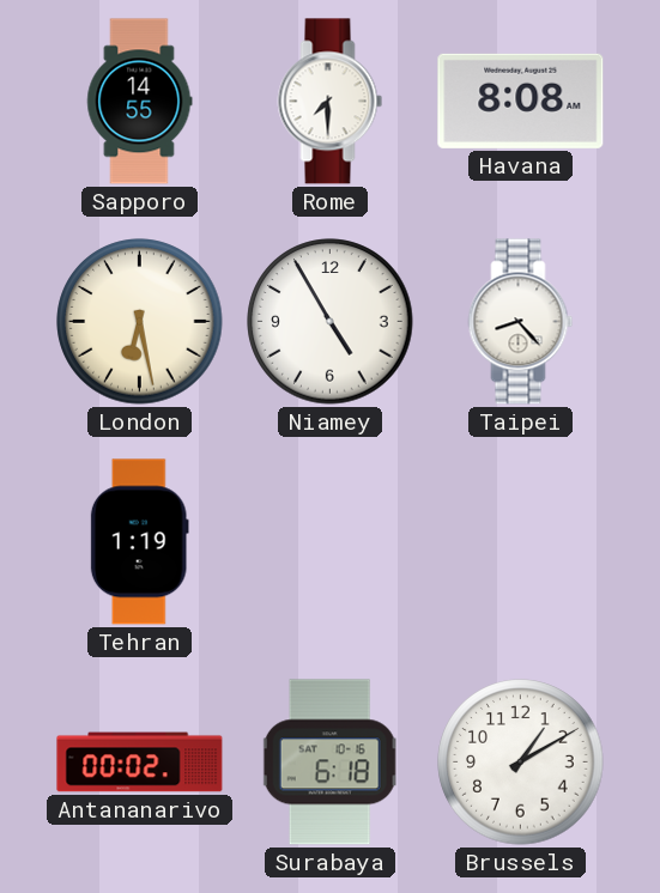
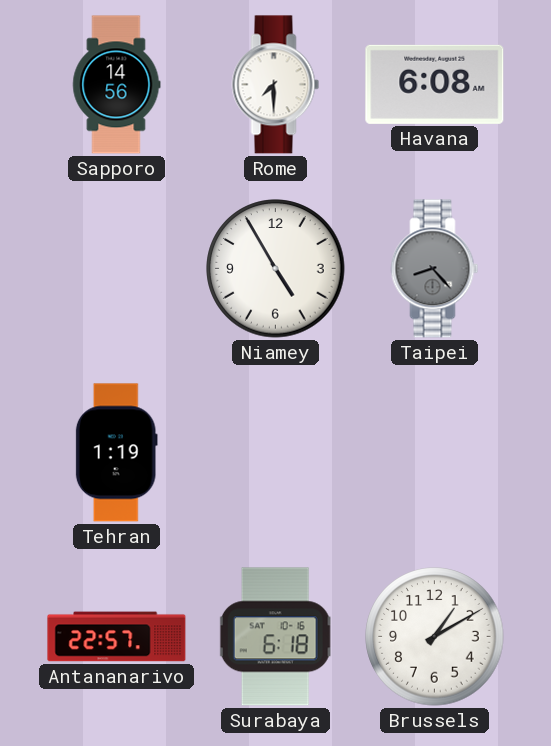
Sapporo: 14:55 -> 14:56
Havana: 8:08 -> 6:08
London: 6:28 -> none
Taipei dial: white -> grey
Antananarivo: 00:02 -> 22:57
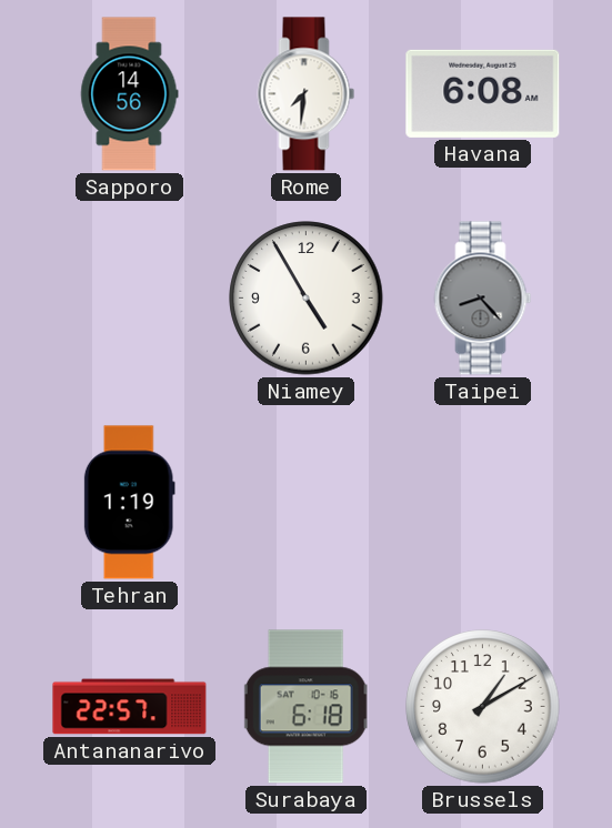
Rome: 7:30 -> 7:31
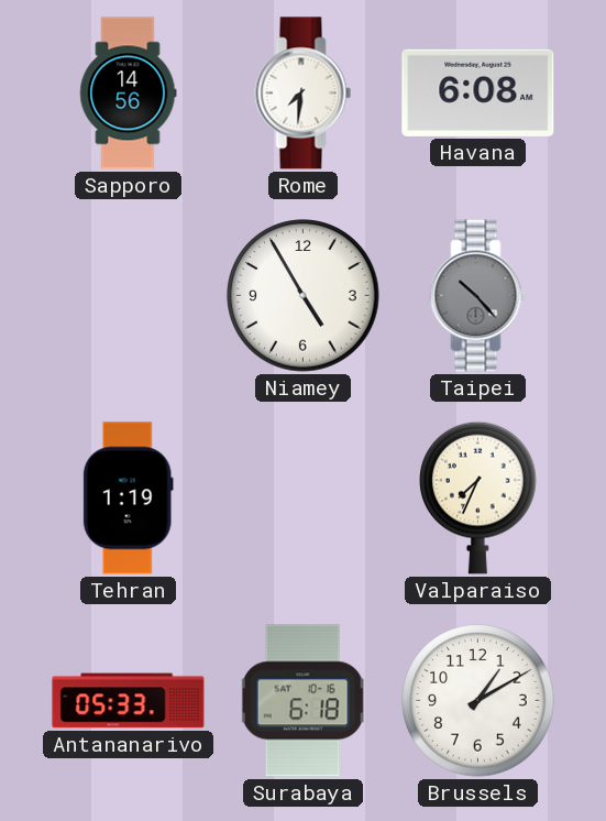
Taipei: 8:23 -> 10:23
Valparaiso: none -> 7:34
Antananarivo: 22:57 -> 05:33
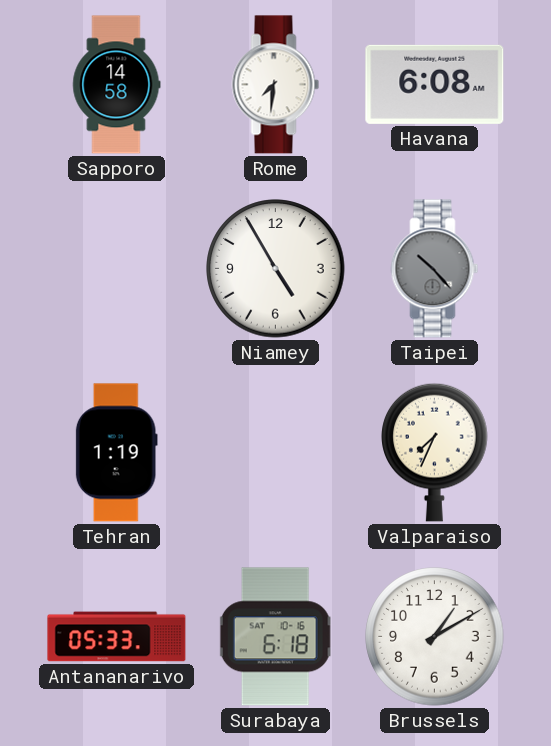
Sapporo: 14:56 -> 14:58
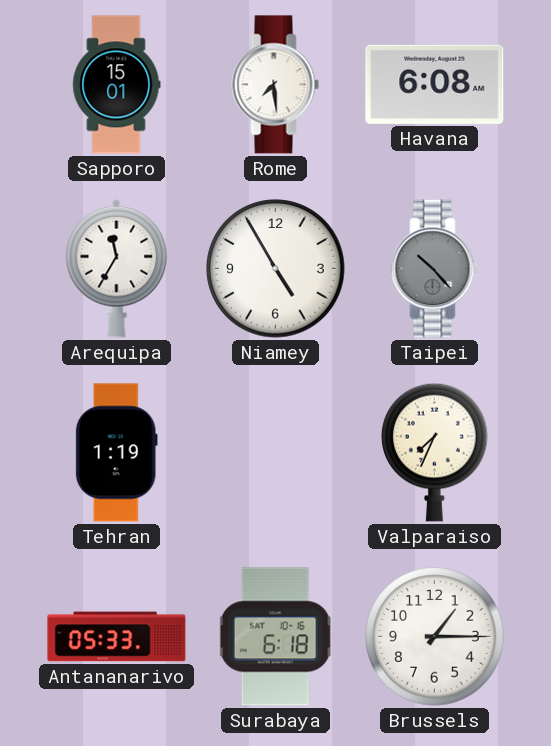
Sapporo: 14:58 -> 15:01
Rome: 7:31 -> 7:29
Arequipa: none -> 11:35
Brussels: 1:10 -> 1:15
